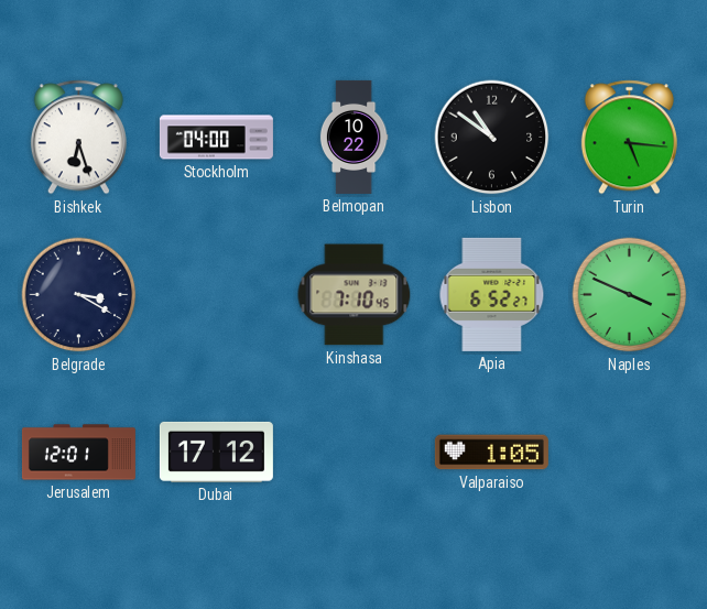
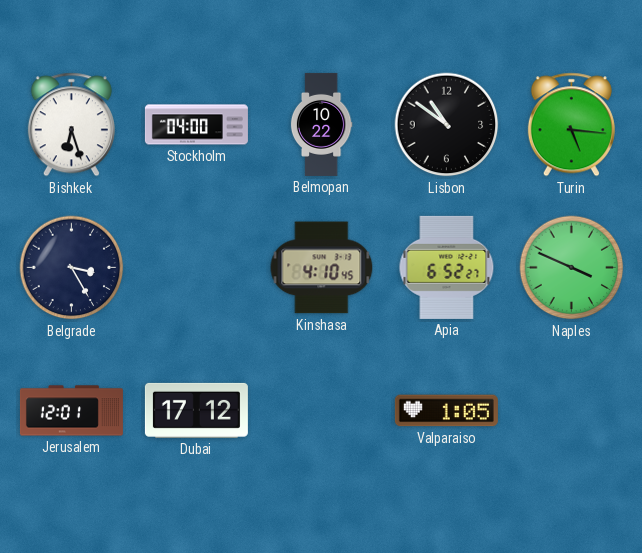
Belgrade: 3:20 -> 3:25
Kinshasa: 7:10 -> 4:10
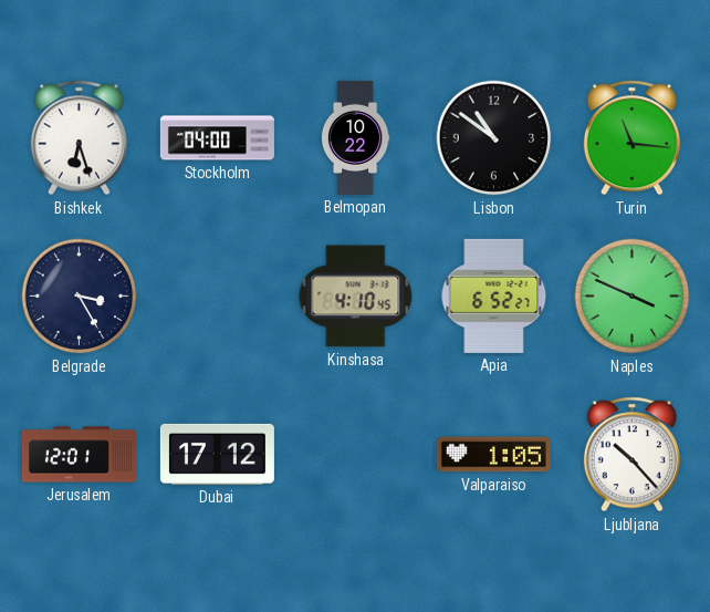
Turin: 5:16 -> 11:16
Ljubljana: none -> 10:23
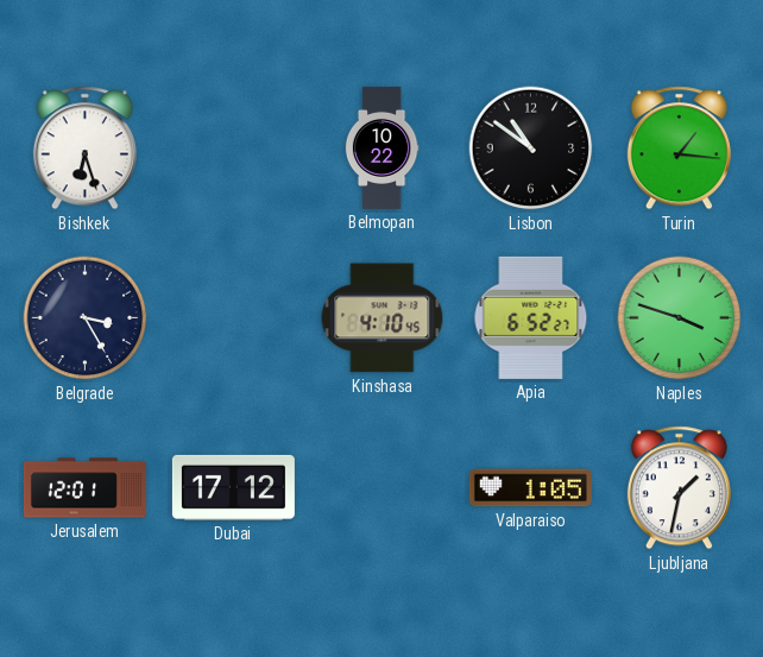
Stockholm: 04:00 -> none
Turin: 11:16 -> 1:16
Naples: 3:49 -> 3:48
Ljubljana: 10:23 -> 1:32
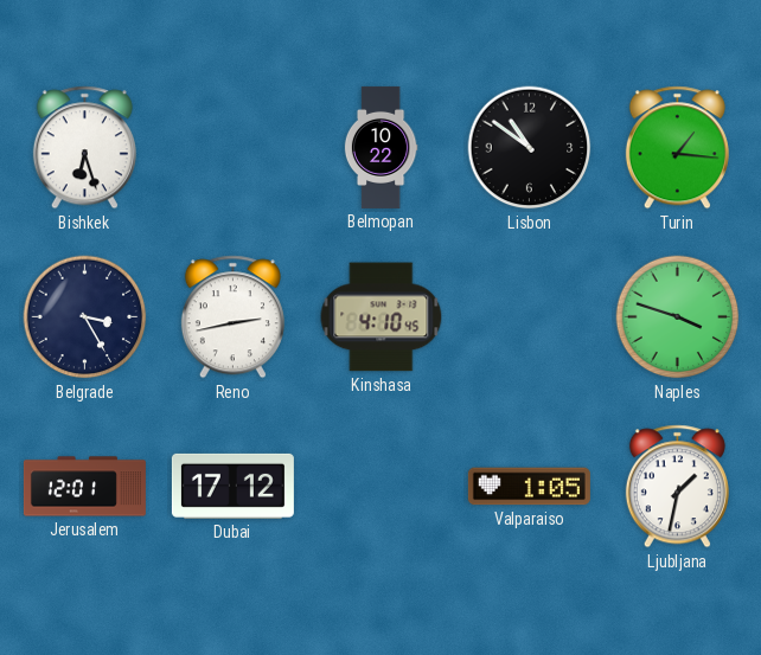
Reno: none -> 2:43
Apia: 6:52 -> none
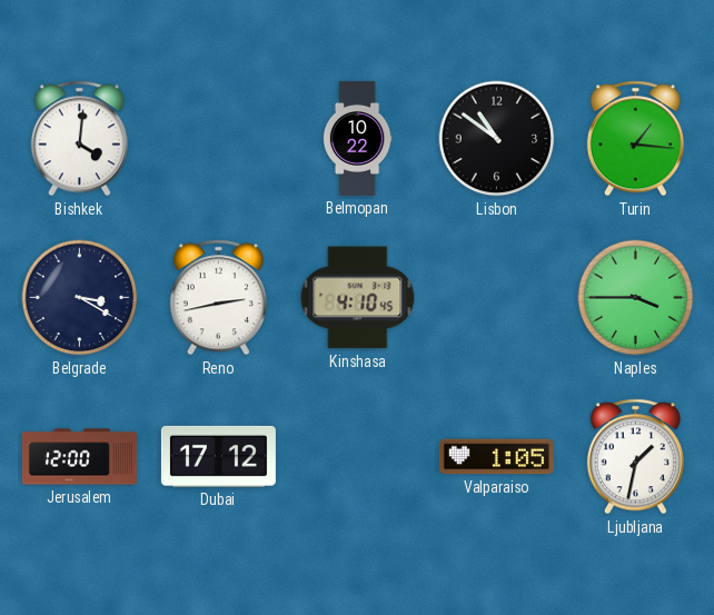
Bishkek: 6:27 -> 4:01
Belgrade: 3:25 -> 3:20
Naples: 3:48 -> 3:45
Jerusalem: 12:01 -> 12:00
